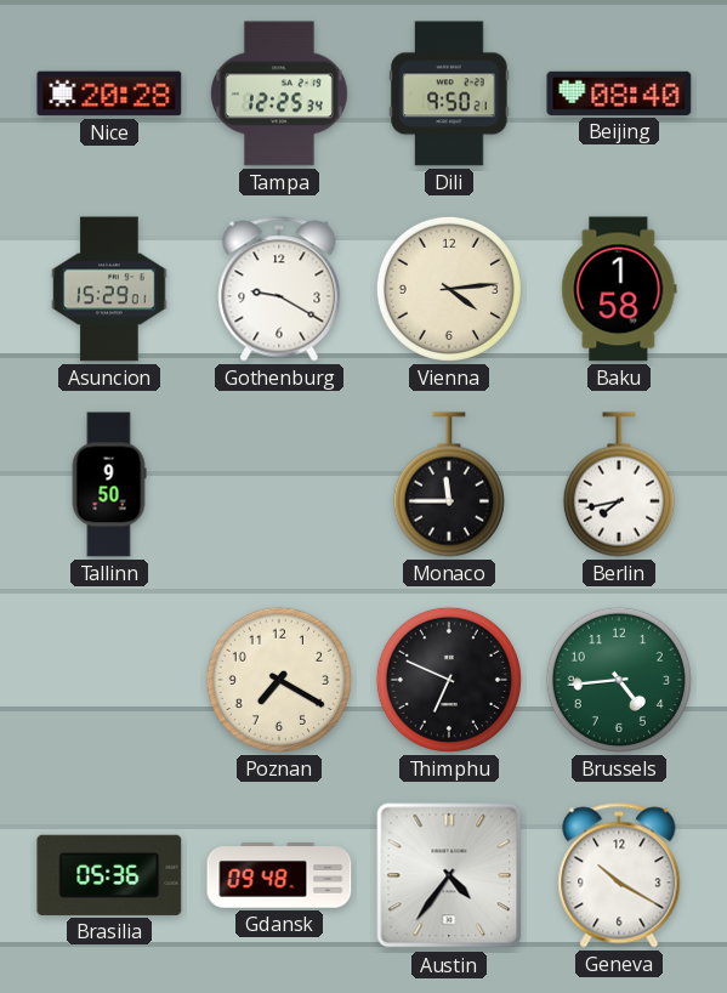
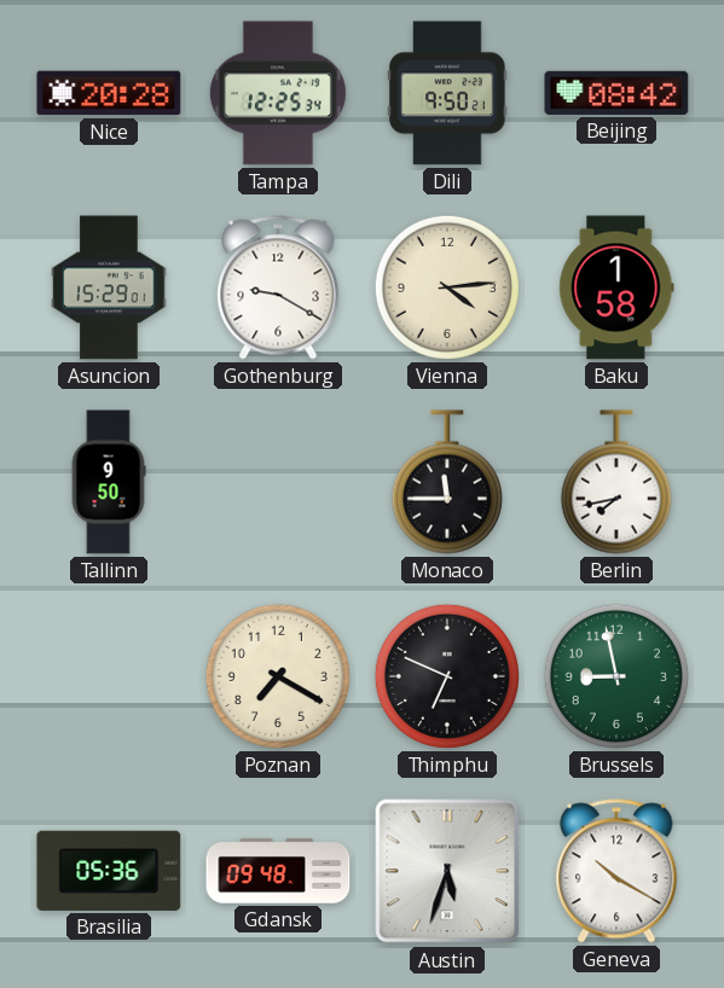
Beijing: 08:40 -> 08:42
Brussels: 4:44 -> 8:58
Austin: 4:36 -> 5:33
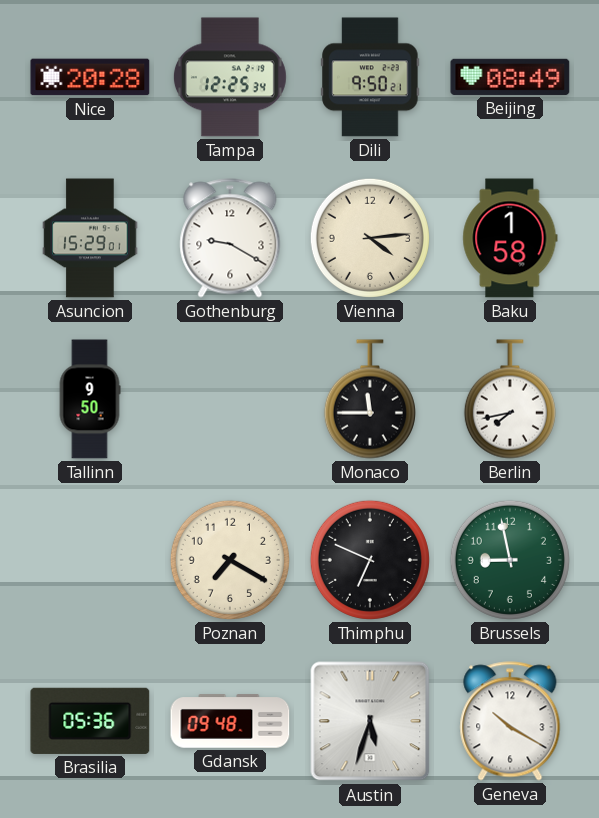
Beijing: 08:42 -> 08:49
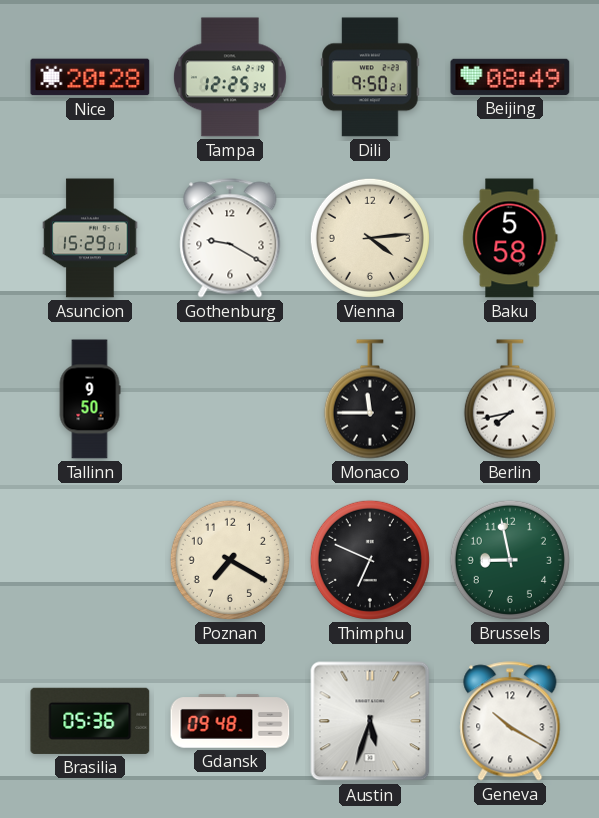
Baku: 1:58 -> 5:58
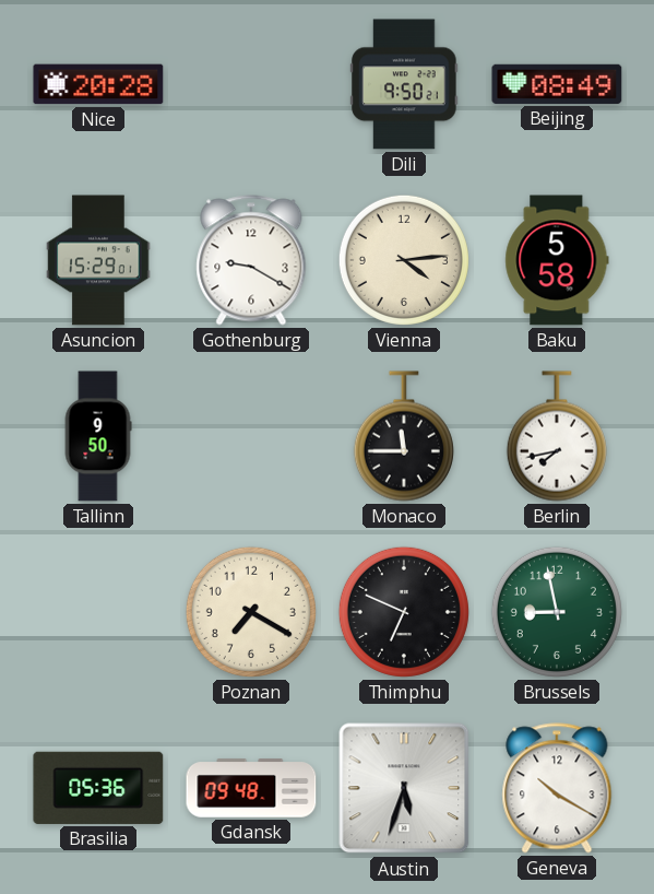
Tampa: 12:25 -> none
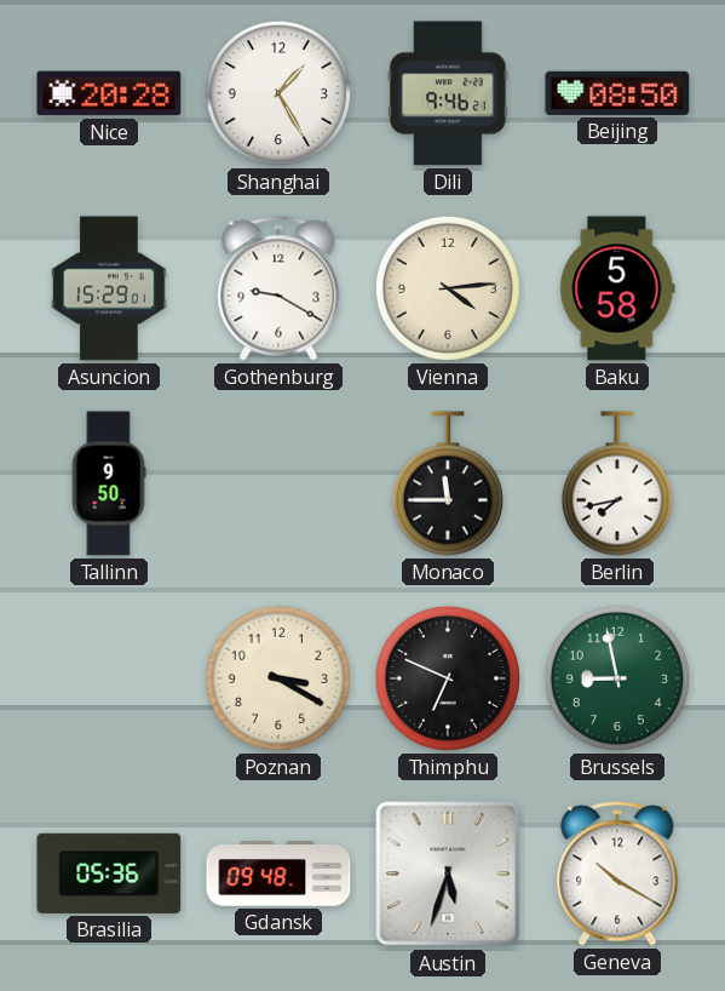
Shanghai: none -> 1:25
Dili: 9:50 -> 9:46
Beijing: 08:49 -> 08:50
Poznan: 7:20 -> 3:20
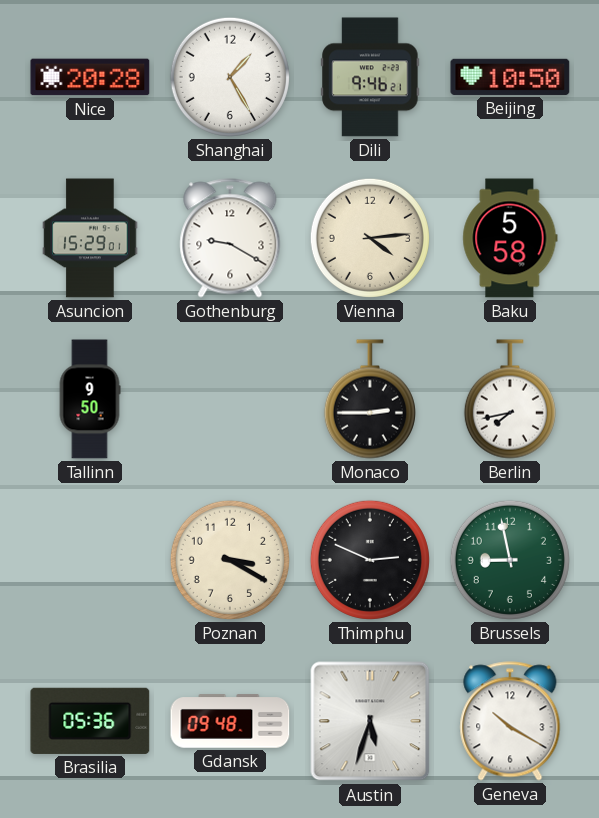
Beijing: 08:50 -> 10:50
Monaco: 11:45 -> 2:45
Thimphu: 6:49 -> 2:49
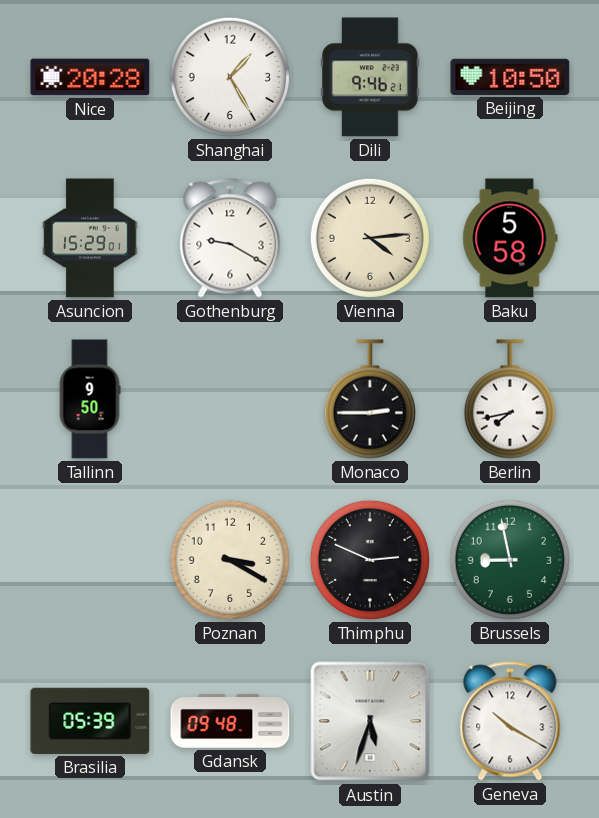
Brasilia: 05:36 -> 05:39
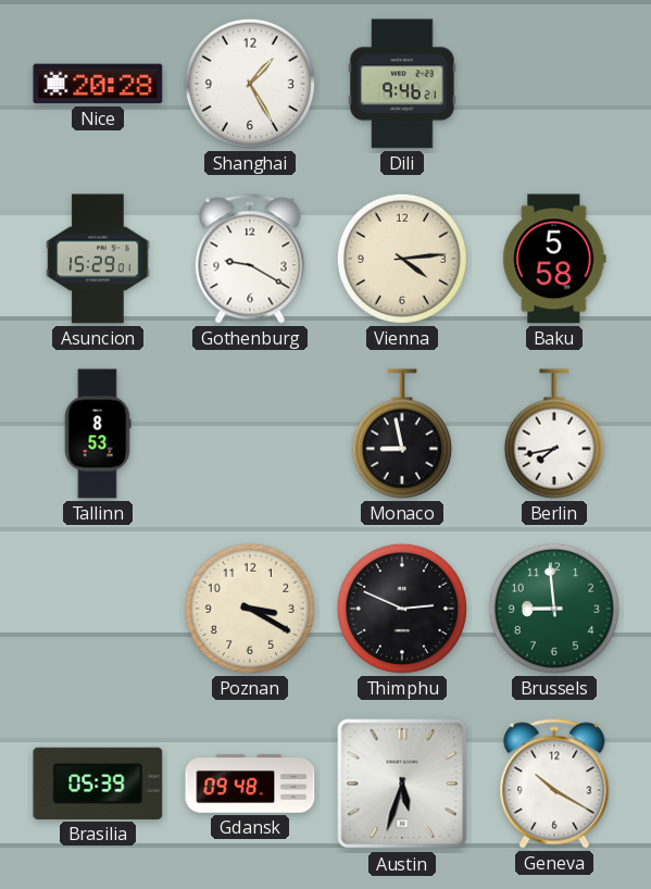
Beijing: 10:50 -> none
Tallinn: 9:50 -> 8:53
Monaco: 2:45 -> 8:58
Brussels: 8:58 -> 8:59
